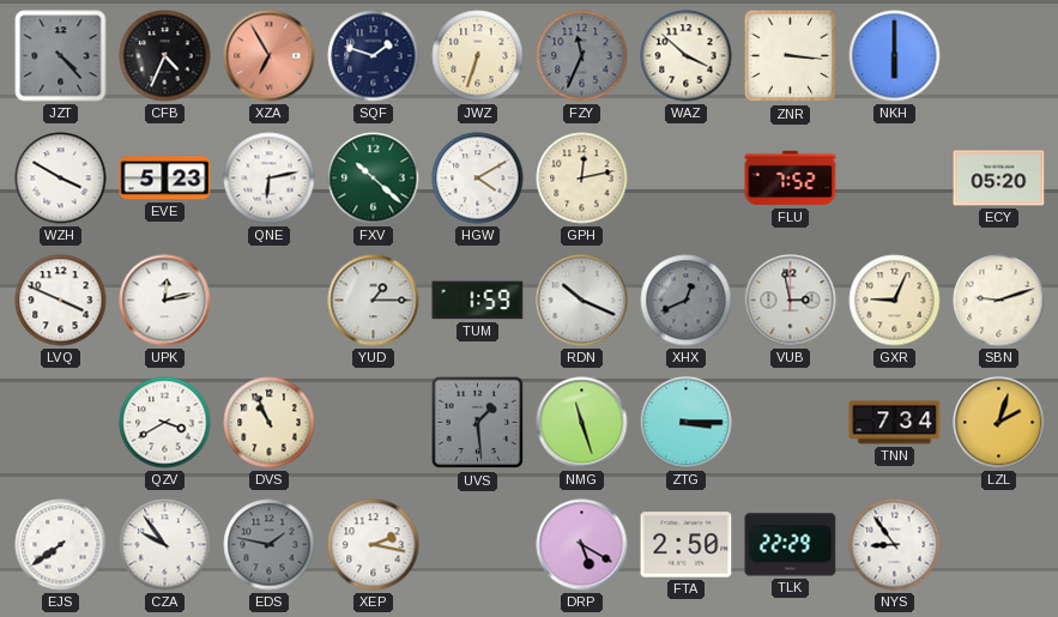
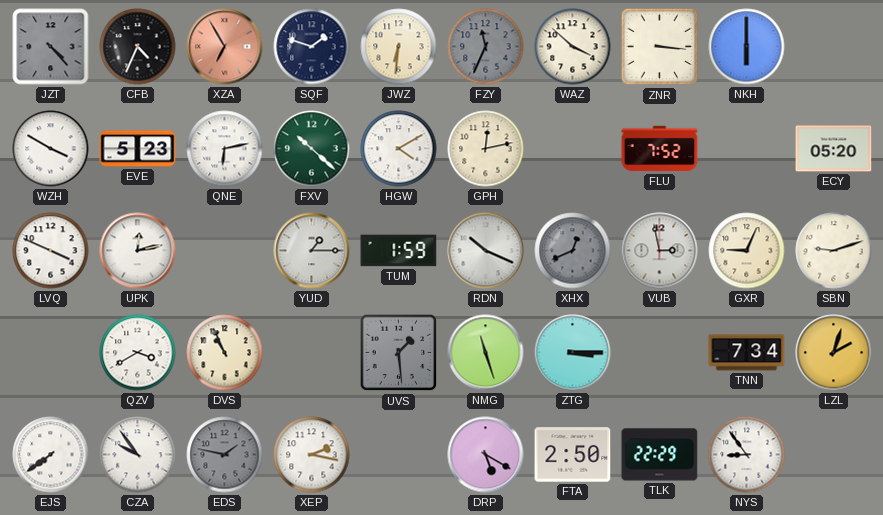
JWZ: 6:33 -> 6:31
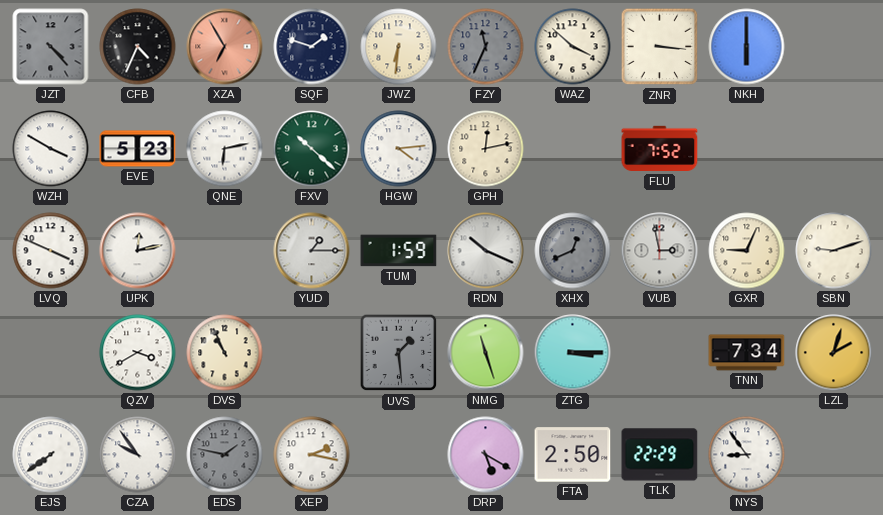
HGW: 4:10 -> 4:14
ECY: 05:20 -> none
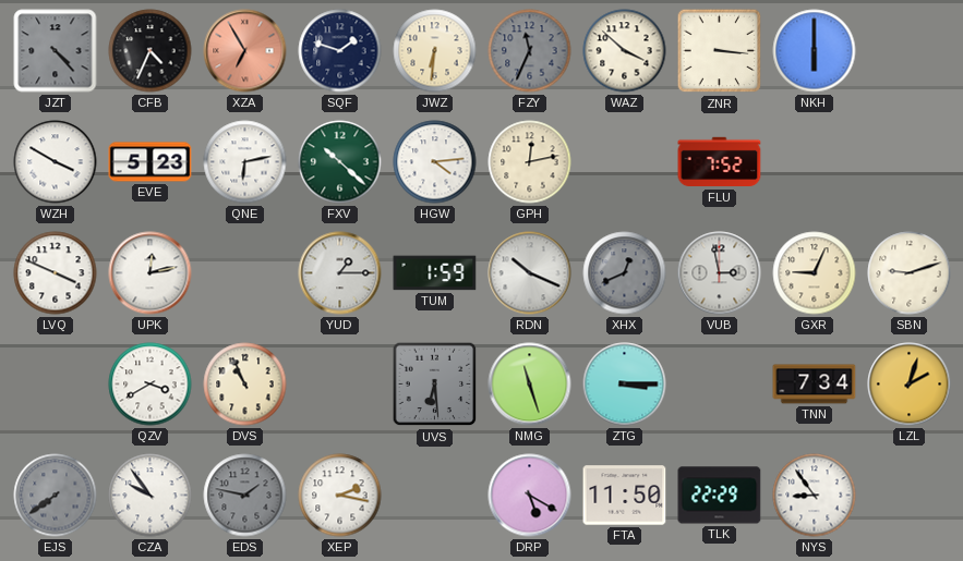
UVS: 1:29 -> 6:29
EJS dial: white -> grey
FTA: 2:50 -> 11:50
